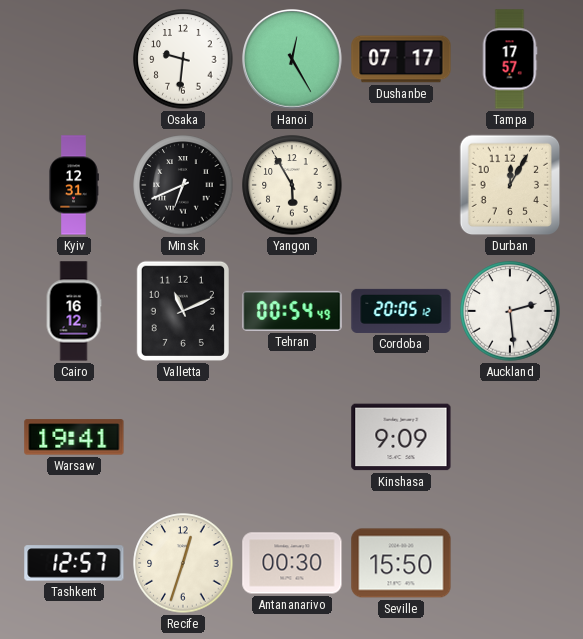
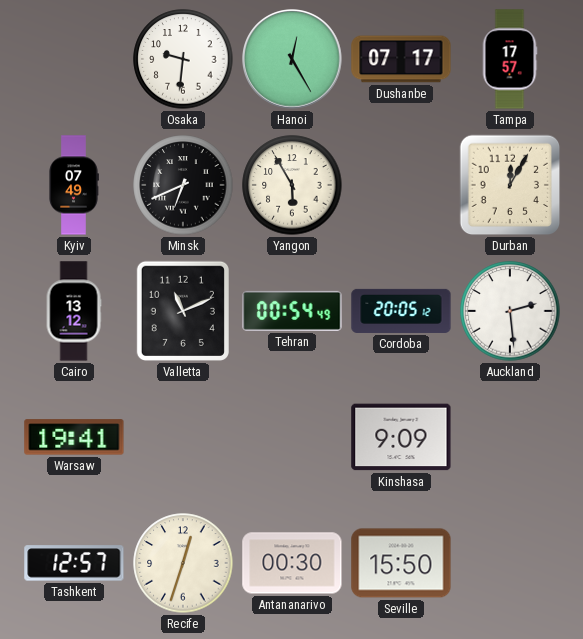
Kyiv: 12:31 -> 07:49
Cairo: 16:12 -> 13:12
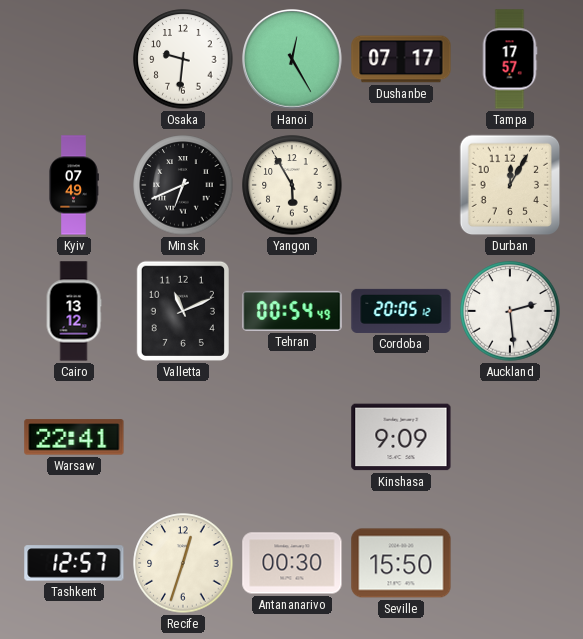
Warsaw: 19:41 -> 22:41
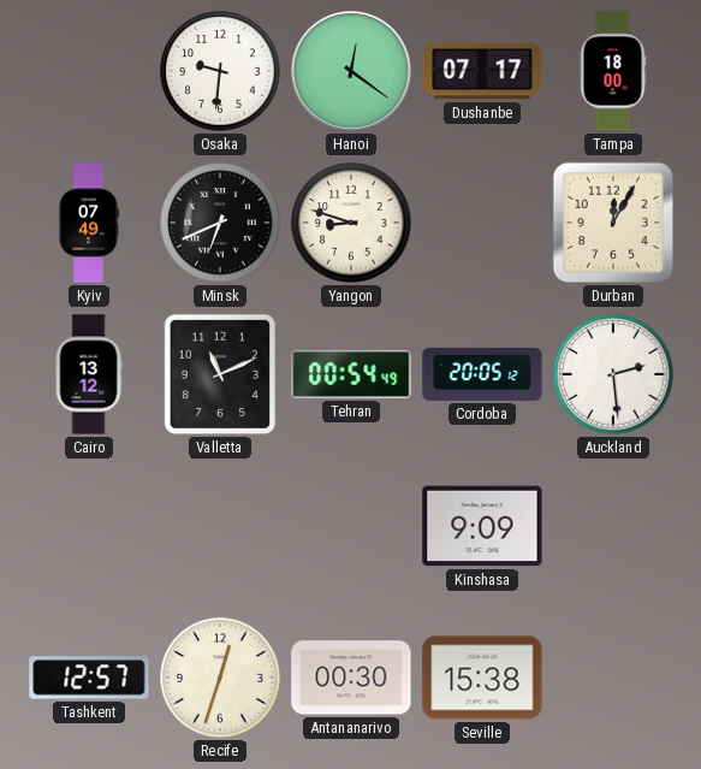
Hanoi: 12:25 -> 12:21
Tampa: 17:57 -> 18:00
Yangon: 5:55 -> 8:48
Warsaw: 22:41 -> none
Seville: 15:50 -> 15:38
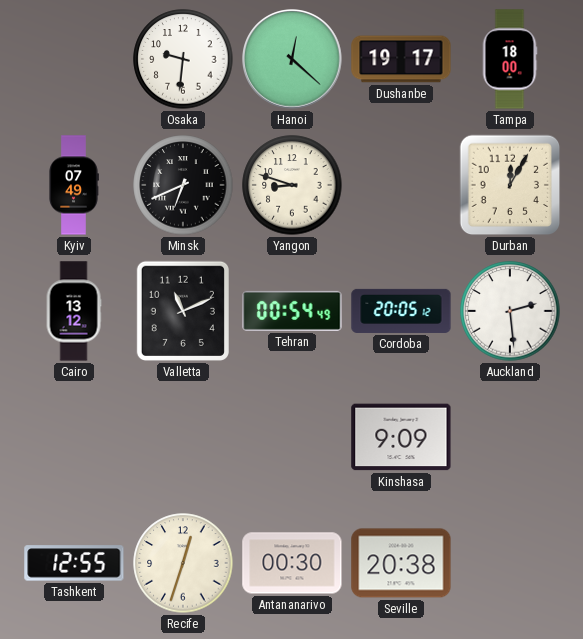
Hanoi: 12:21 -> 12:22
Dushanbe: 07:17 -> 19:17
Tashkent: 12:57 -> 12:55
Seville: 15:38 -> 20:38
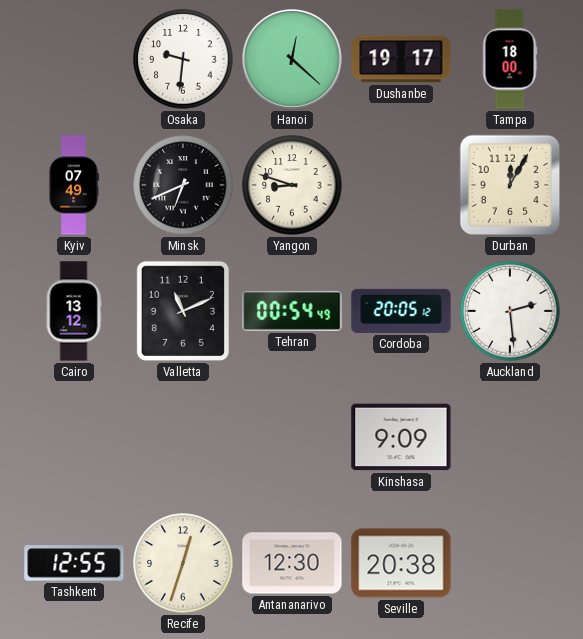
Antananarivo: 00:30 -> 12:30
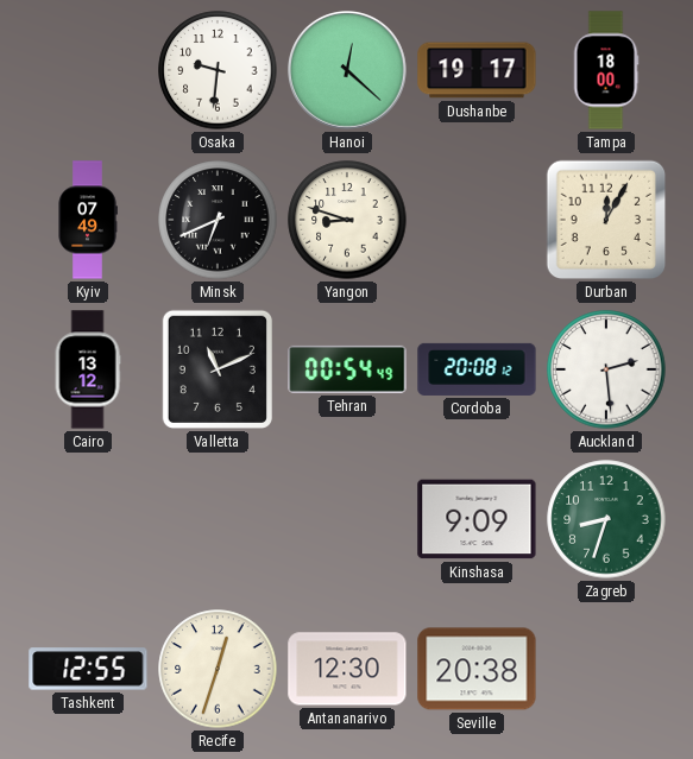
Cordoba: 20:05 -> 20:08
Zagreb: none -> 8:33
